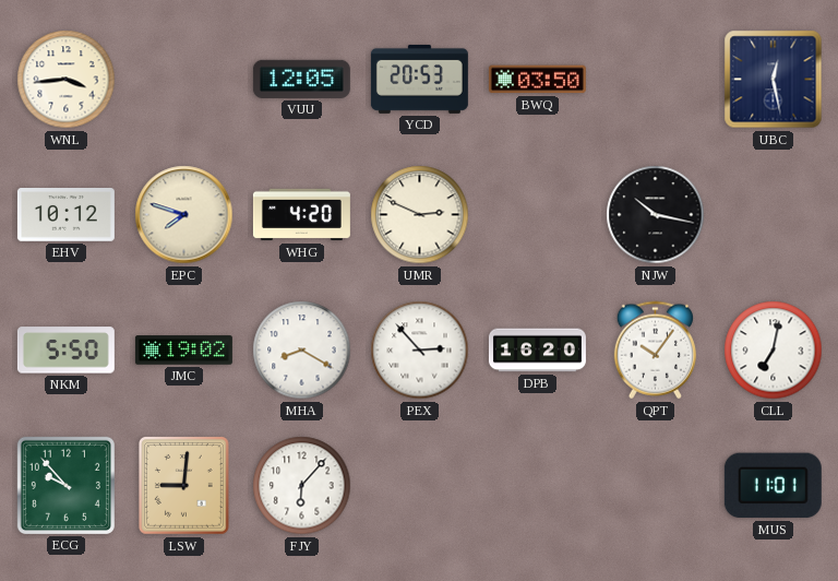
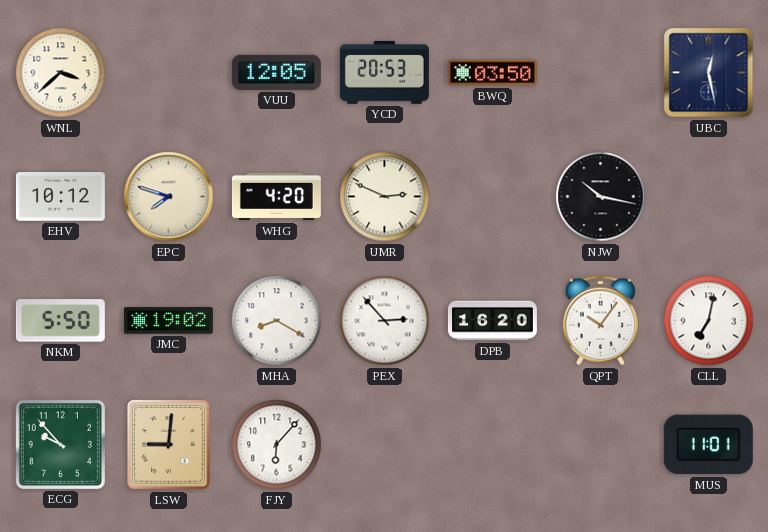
WNL: 3:44 -> 3:38
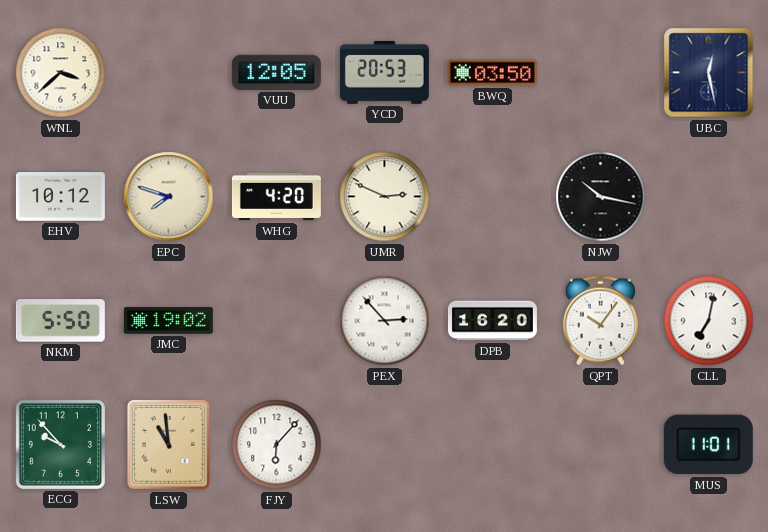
MHA: 8:20 -> none
LSW: 9:01 -> 10:59
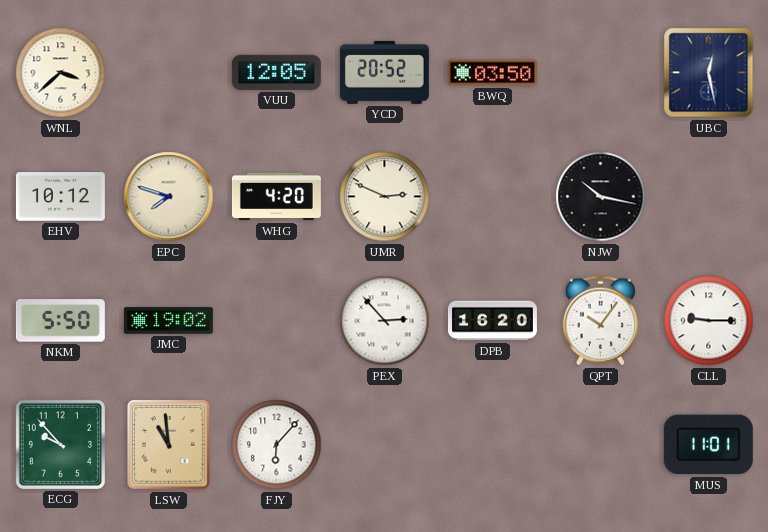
YCD: 20:53 -> 20:52
CLL: 7:02 -> 9:15
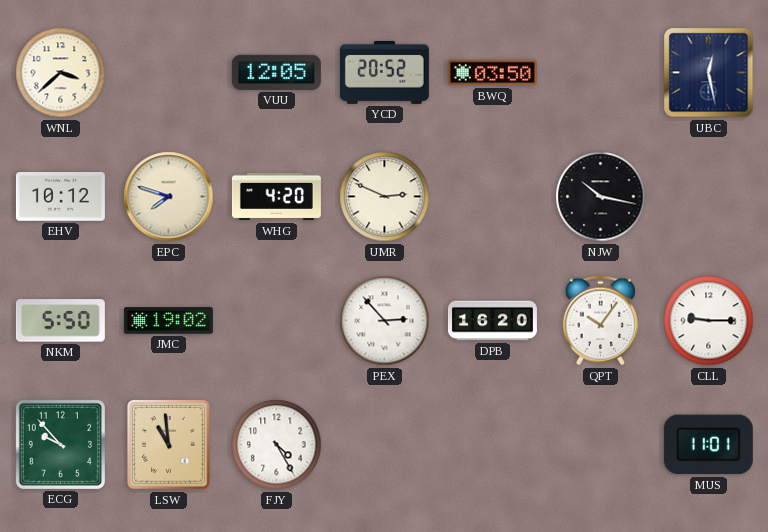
FJY: 6:07 -> 4:25
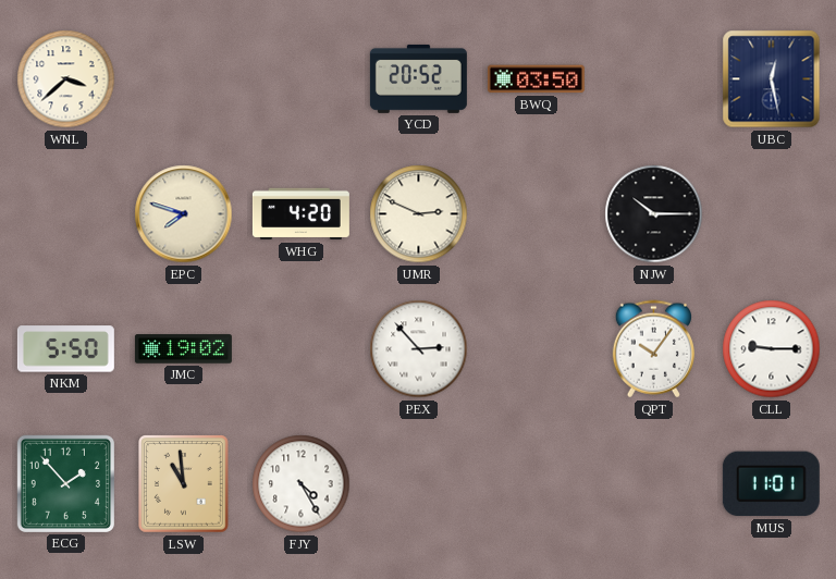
VUU: 12:05 -> none
EHV: 10:12 -> none
NJW: 10:17 -> 10:15
DPB: 16:20 -> none
ECG: 9:53 -> 1:53
